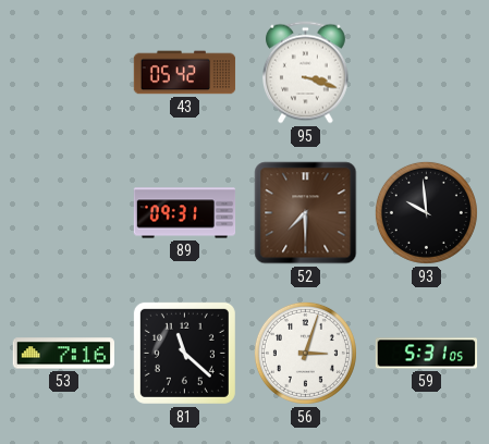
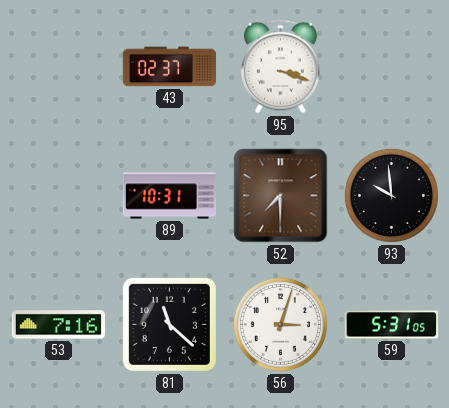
43: 05:42 -> 02:37
89: 09:31 -> 10:31
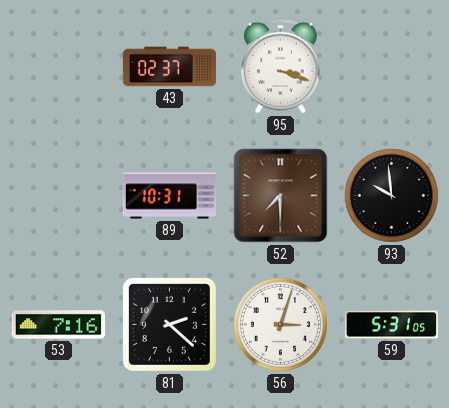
81: 11:22 -> 2:22
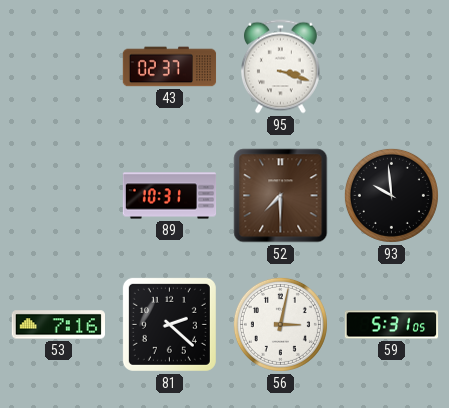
56: 3:03 -> 3:02
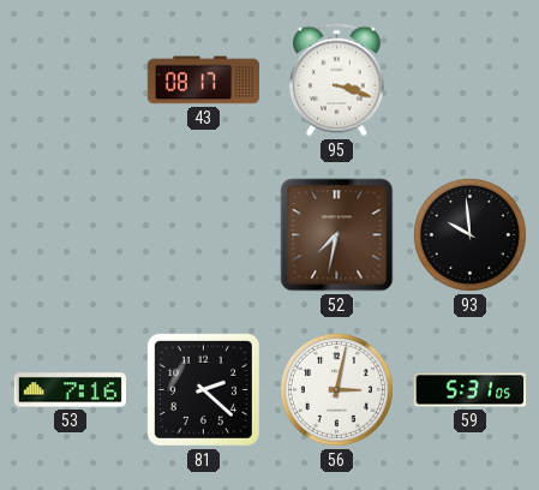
43: 02:37 -> 08:17
89: 10:31 -> none
52: 7:30 -> 7:32
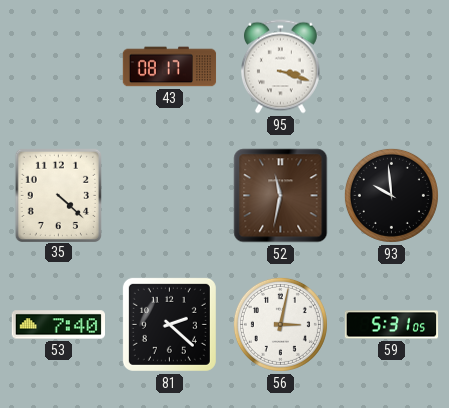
35: none -> 4:22
52: 7:32 -> 11:32
53: 7:16 -> 7:40
